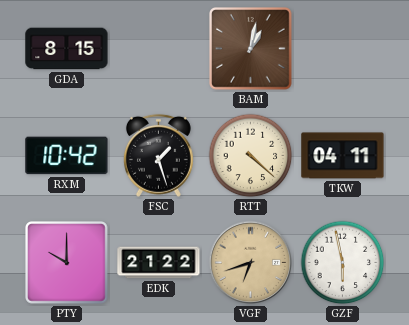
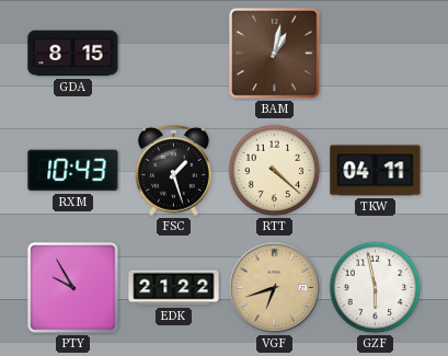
RXM: 10:42 -> 10:43
PTY: 10:00 -> 9:55
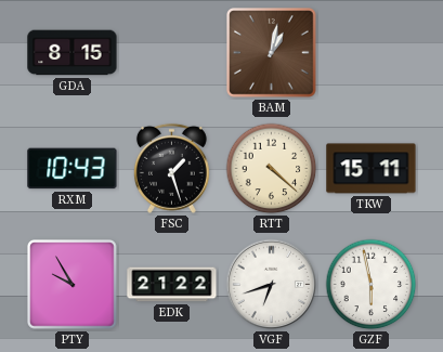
TKW: 04:11 -> 15:11
VGF dial: champagne -> white
